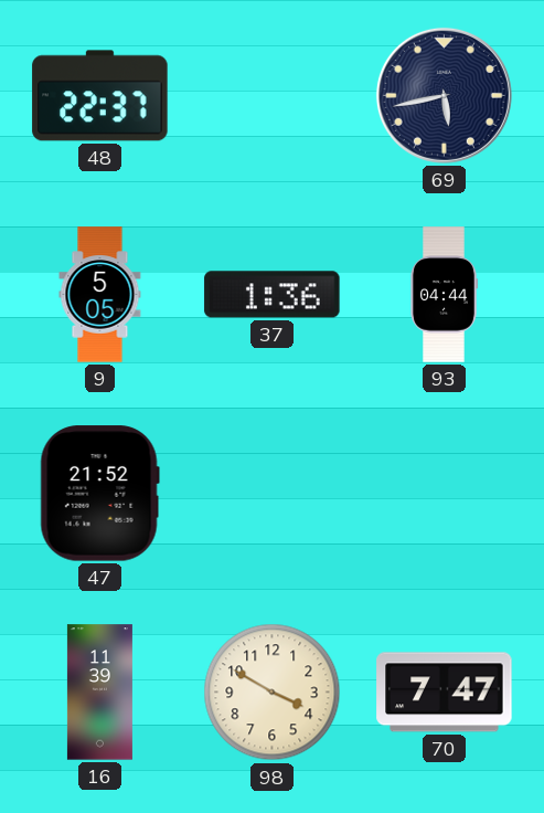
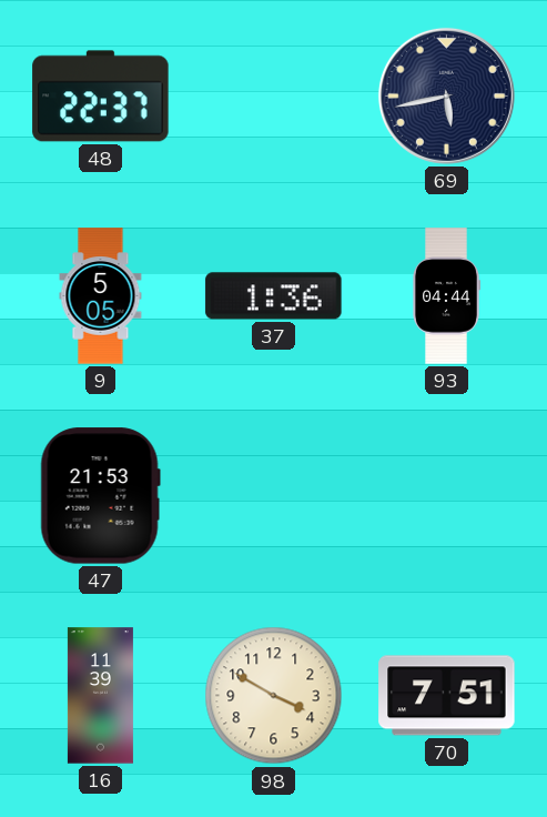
47: 21:52 -> 21:53
70: 7:47 -> 7:51
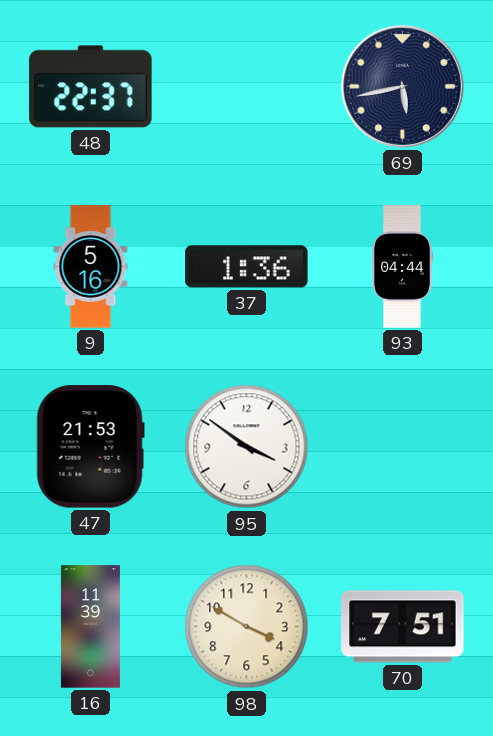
9: 5:05 -> 5:16
95: none -> 3:51
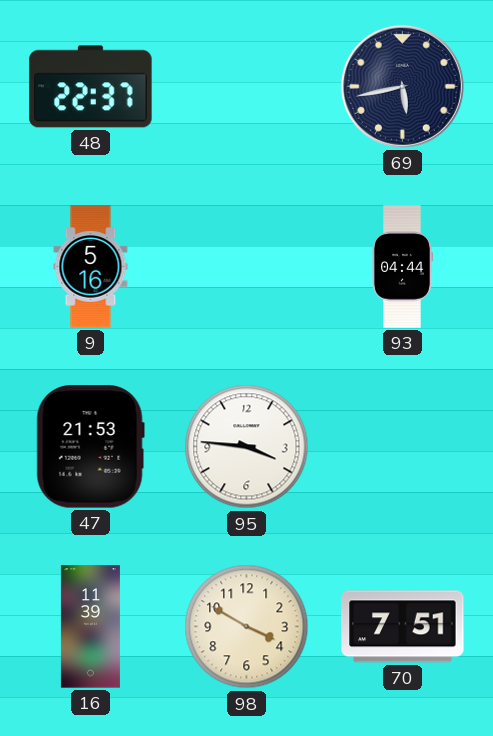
37: 1:36 -> none
95: 3:51 -> 3:46
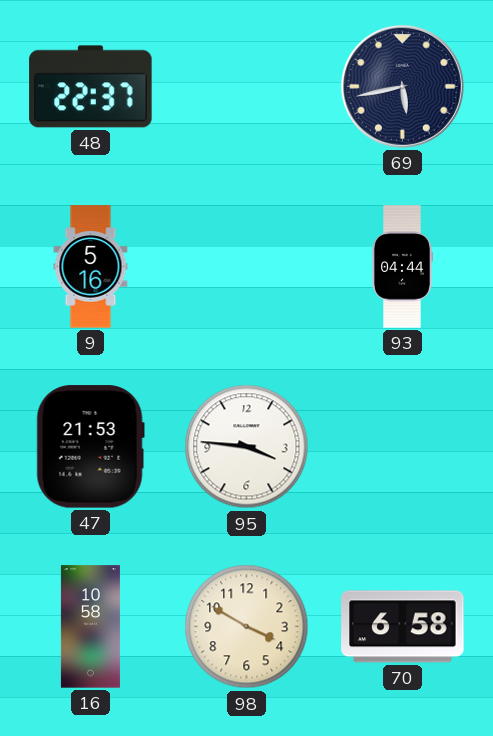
16: 11:39 -> 10:58
70: 7:51 -> 6:58
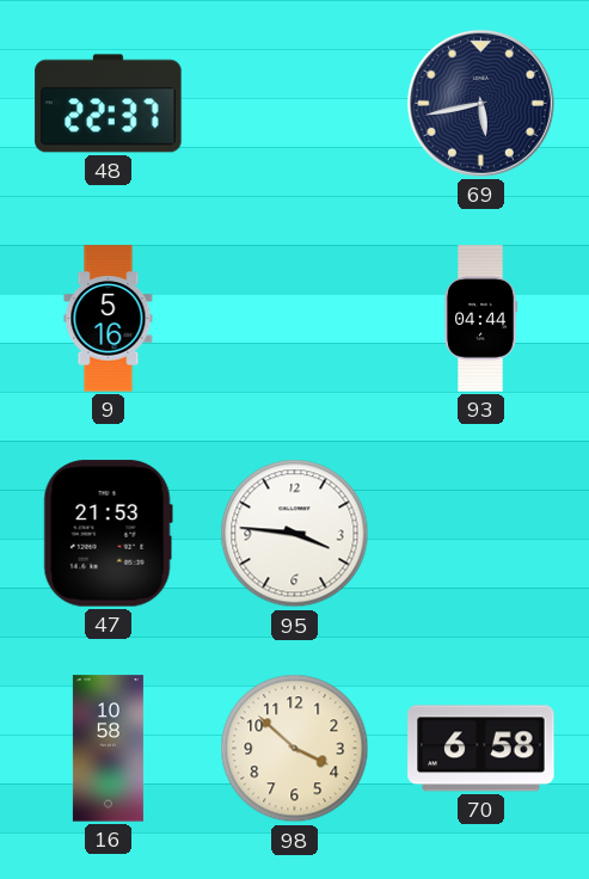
98: 3:50 -> 3:52
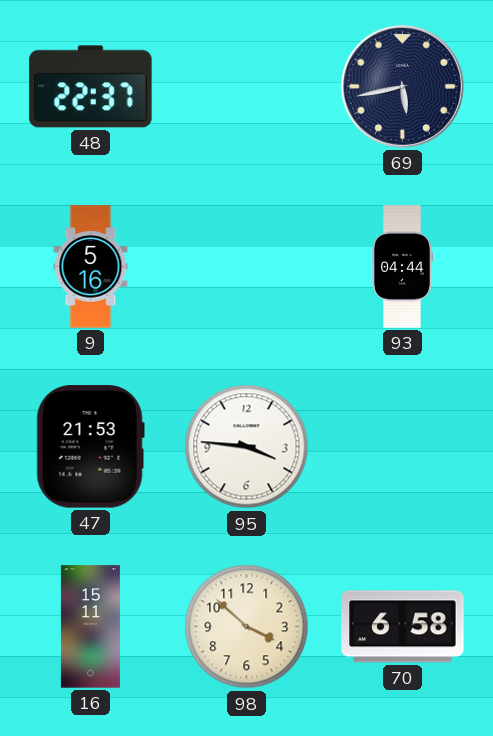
16: 10:58 -> 15:11
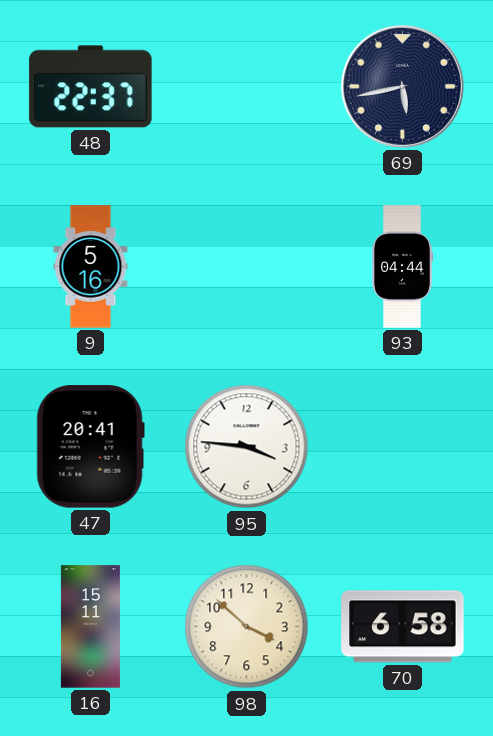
47: 21:53 -> 20:41
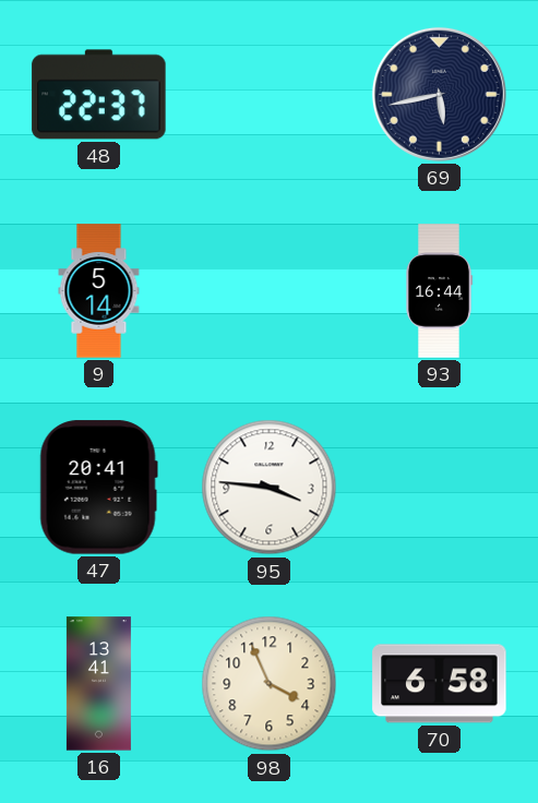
9: 5:16 -> 5:14
93: 04:44 -> 16:44
16: 15:11 -> 13:41
98: 3:52 -> 3:56
